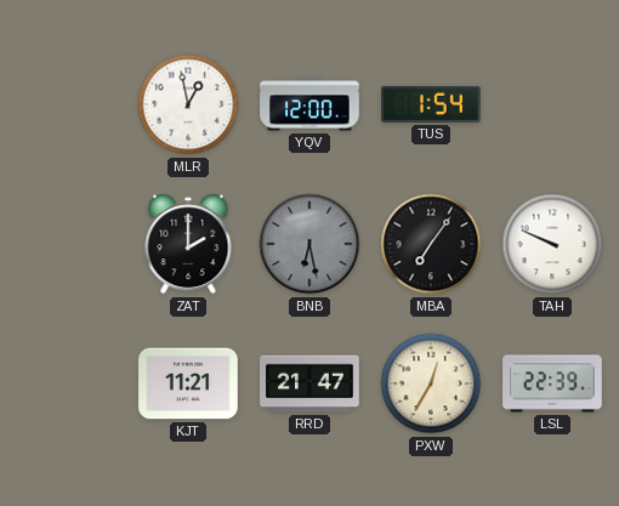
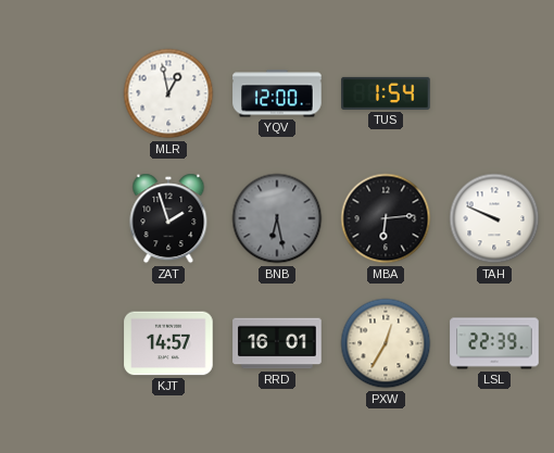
ZAT: 2:00 -> 1:57
MBA: 7:06 -> 6:14
KJT: 11:21 -> 14:57
RRD: 21:47 -> 16:01
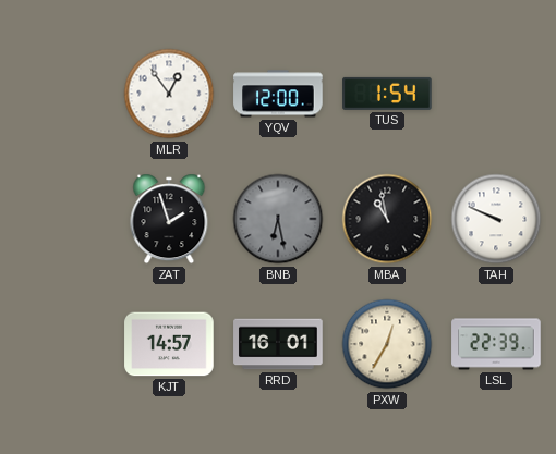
MLR: 12:58 -> 12:54
MBA: 6:14 -> 10:58
